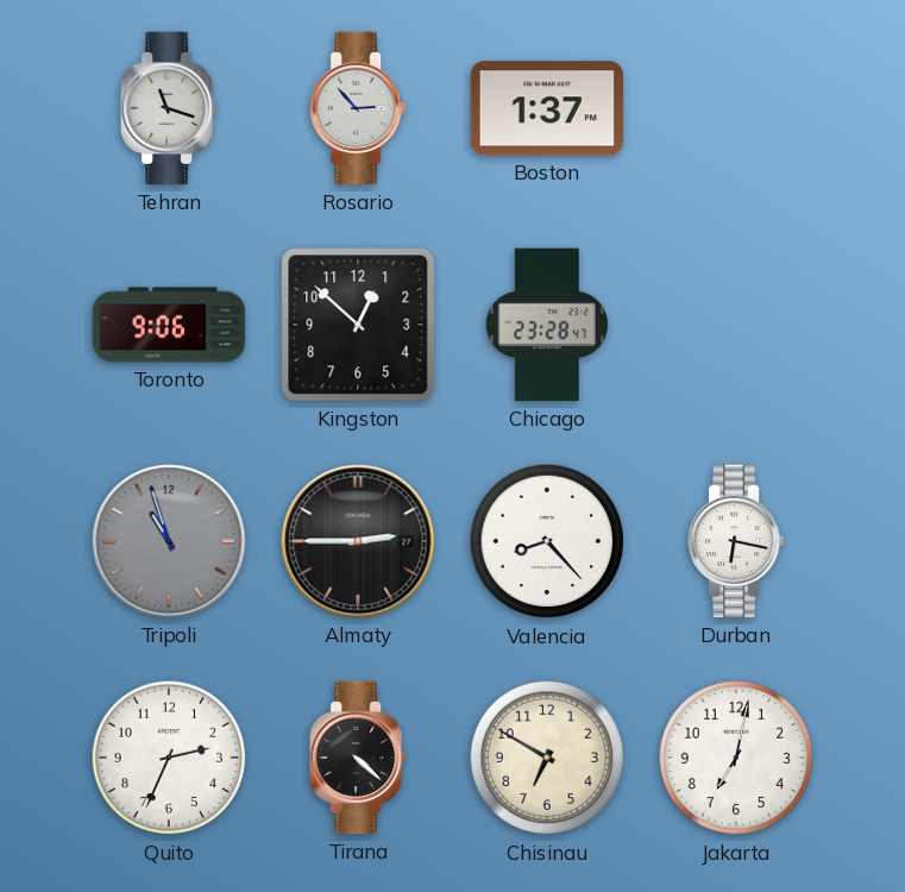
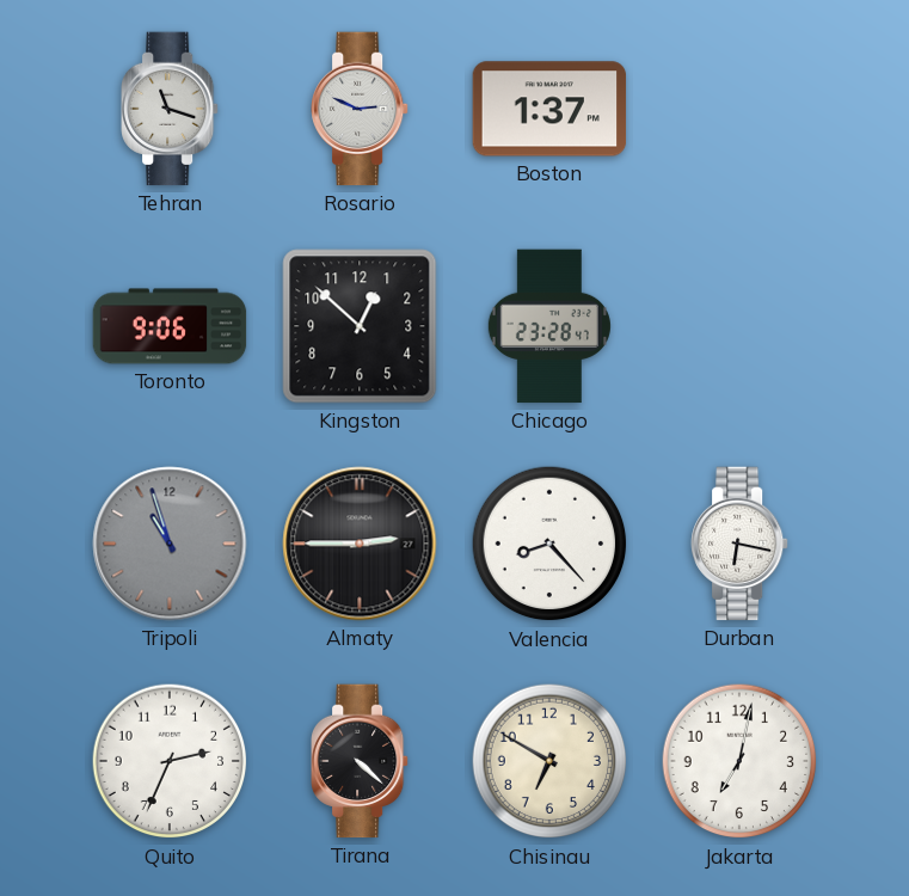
Rosario: 2:53 -> 2:49
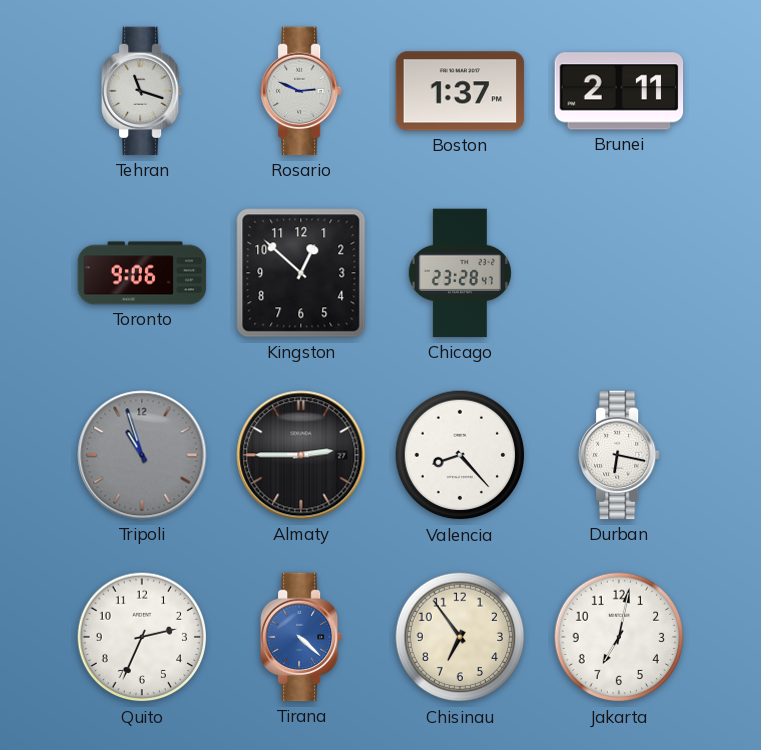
Brunei: none -> 2:11
Tirana dial: black -> blue
Chisinau: 6:50 -> 6:54
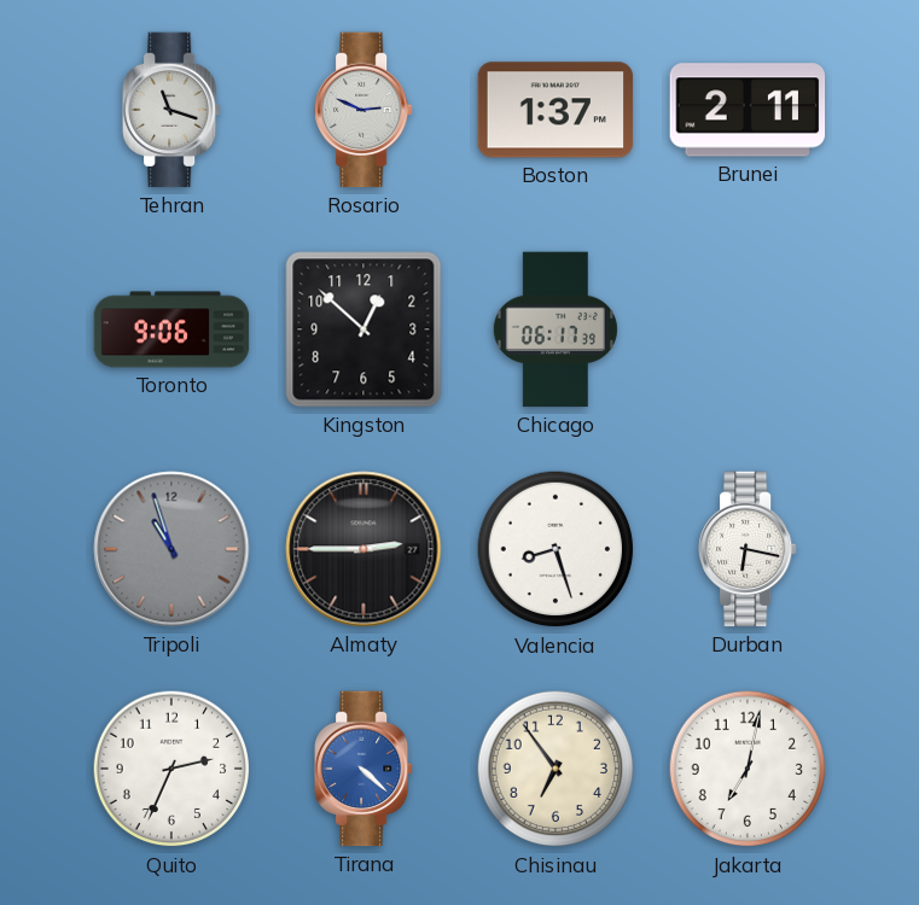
Chicago: 23:28 -> 06:17
Valencia: 8:23 -> 8:27
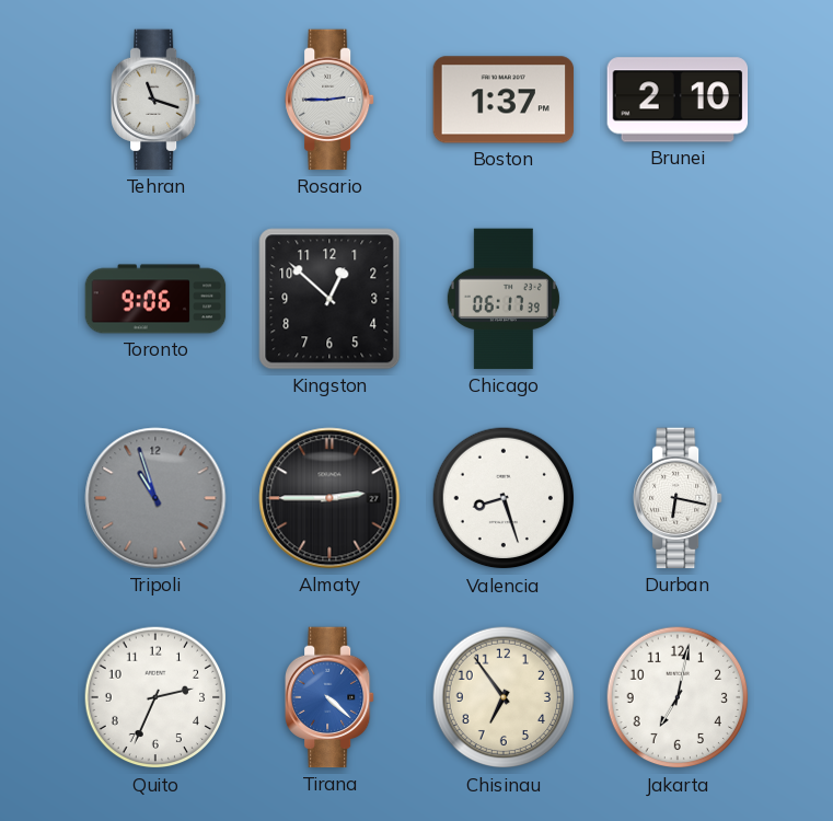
Rosario: 2:49 -> 2:45
Brunei: 2:11 -> 2:10
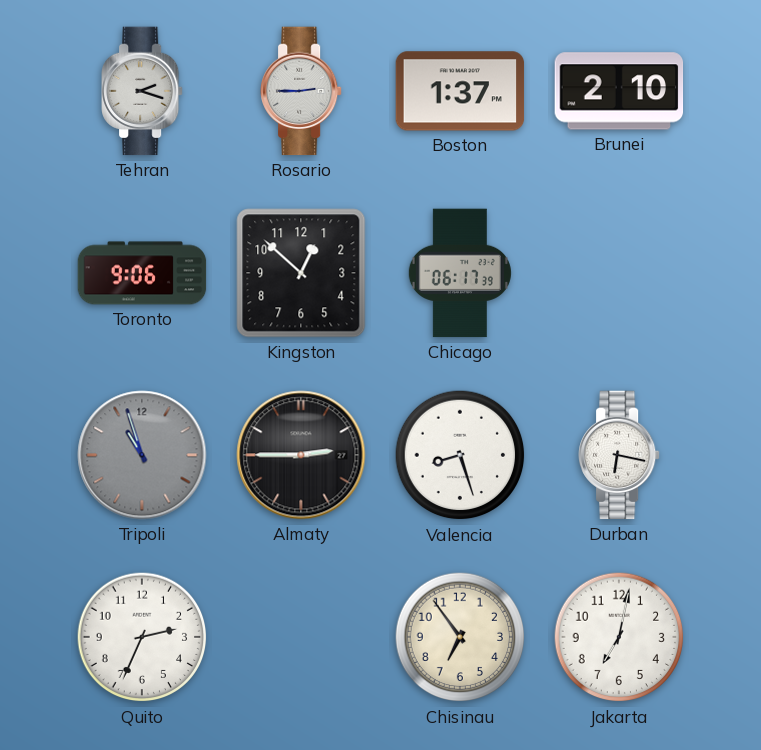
Tehran: 11:18 -> 2:18
Tirana: 4:22 -> none
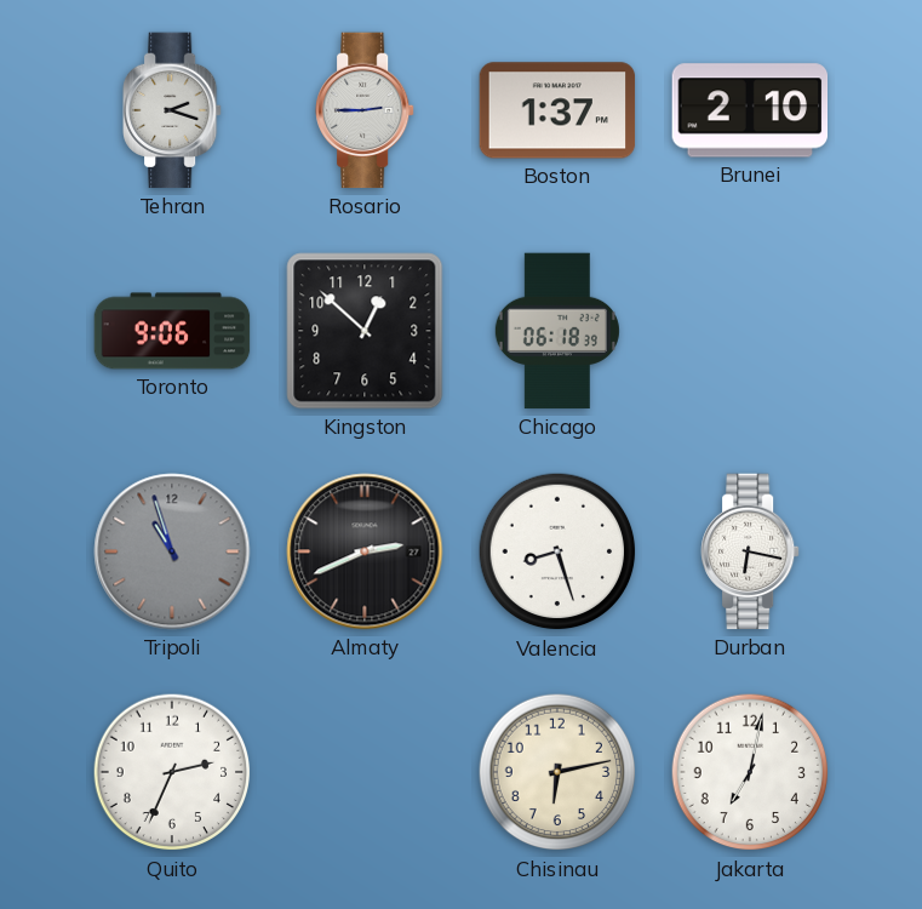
Chicago: 06:17 -> 06:18
Almaty: 2:45 -> 2:41
Chisinau: 6:54 -> 6:13
